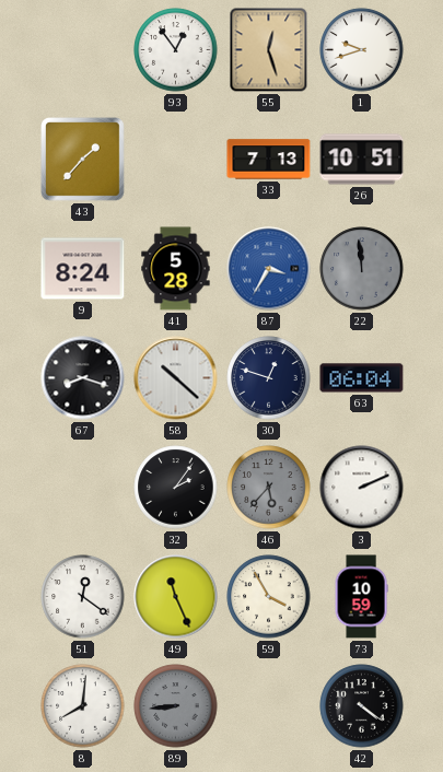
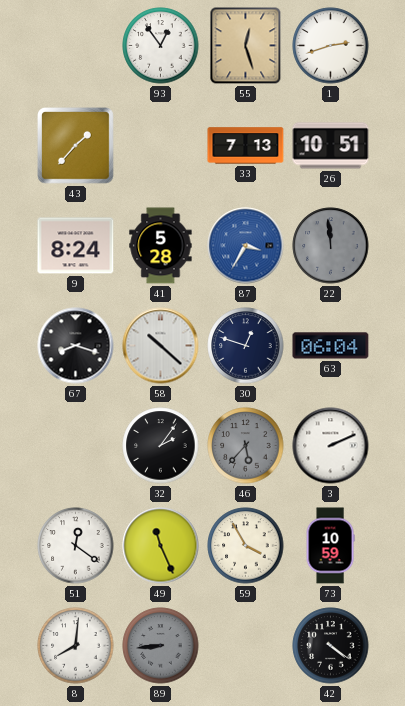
1: 9:42 -> 2:42
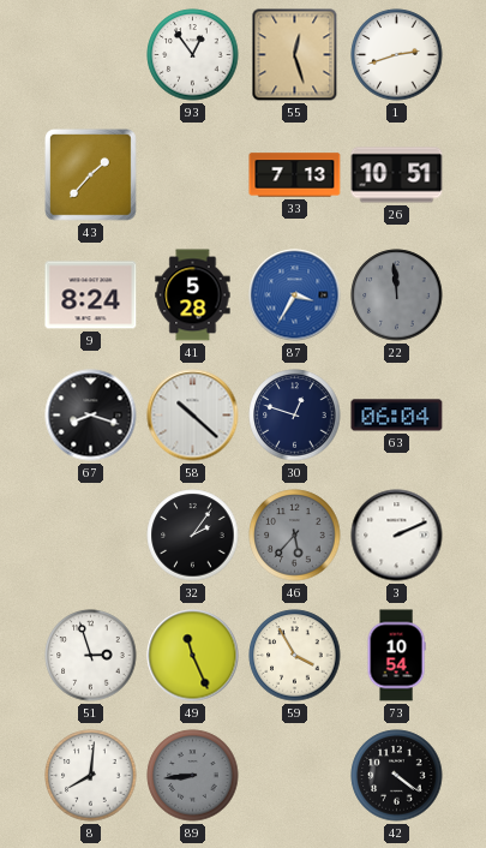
51: 12:21 -> 2:57
73: 10:59 -> 10:54
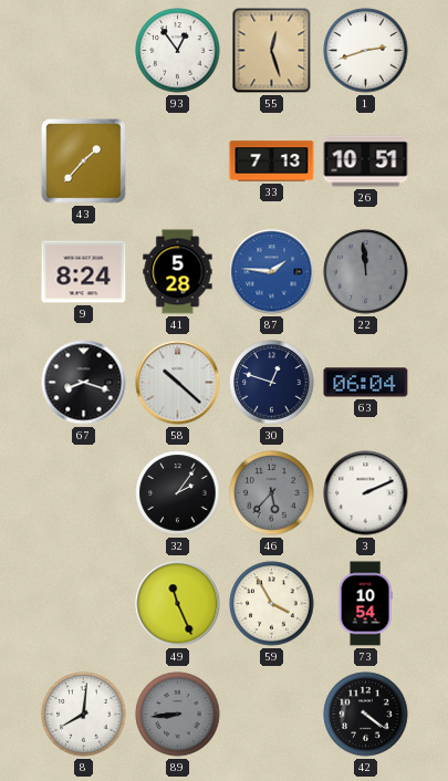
87: 3:35 -> 1:46
51: 2:57 -> none
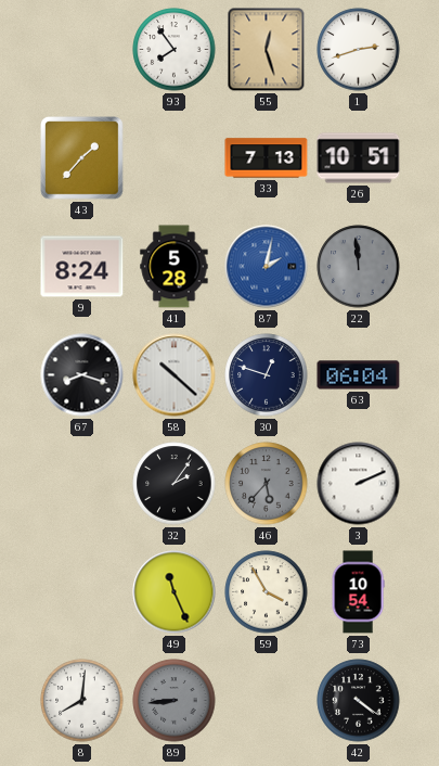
93: 12:54 -> 7:54
87: 1:46 -> 2:02
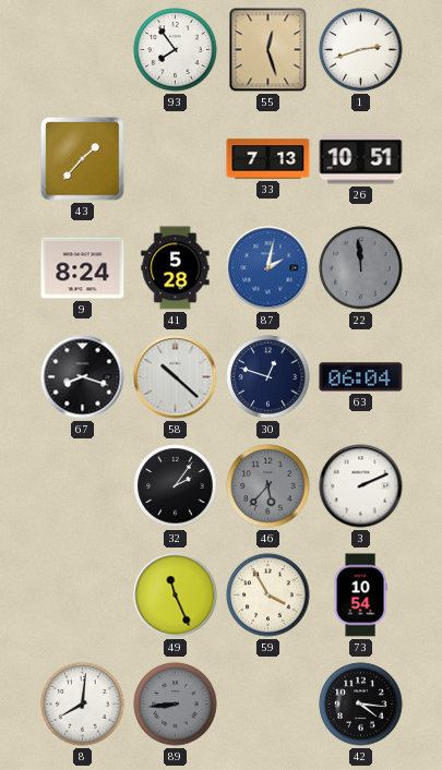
42: 4:21 -> 4:16
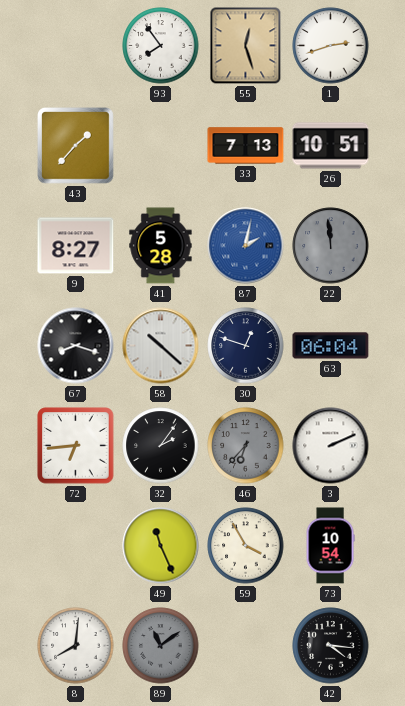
9: 8:24 -> 8:27
72: none -> 6:44
46: 5:37 -> 6:37
89: 8:44 -> 11:09
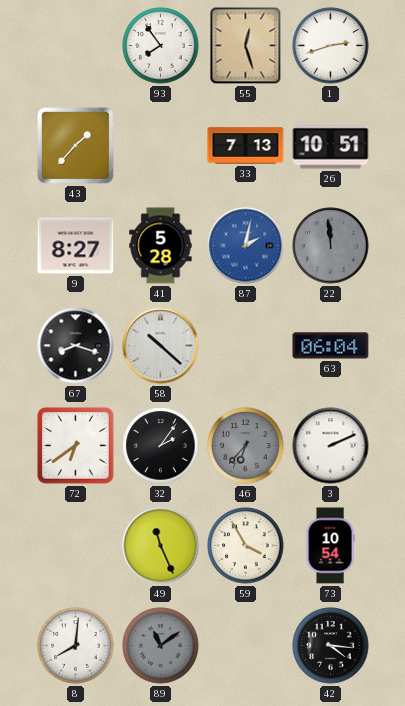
30: 12:48 -> none
72: 6:44 -> 6:39
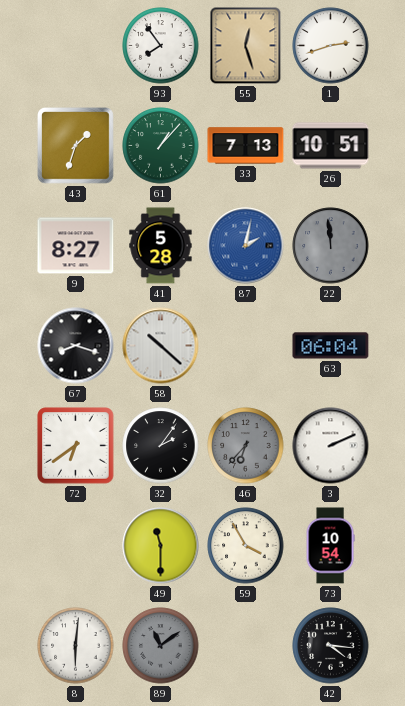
43: 1:37 -> 1:33
61: none -> 1:07
49: 11:26 -> 11:30
8: 8:01 -> 6:01
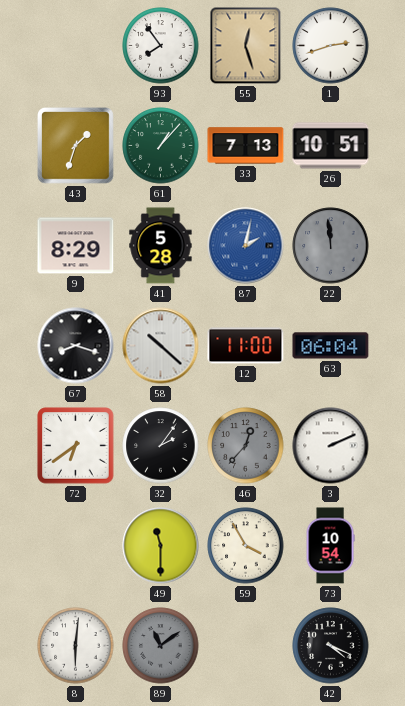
9: 8:27 -> 8:29
12: none -> 11:00
46: 6:37 -> 12:37
42: 4:16 -> 4:19
